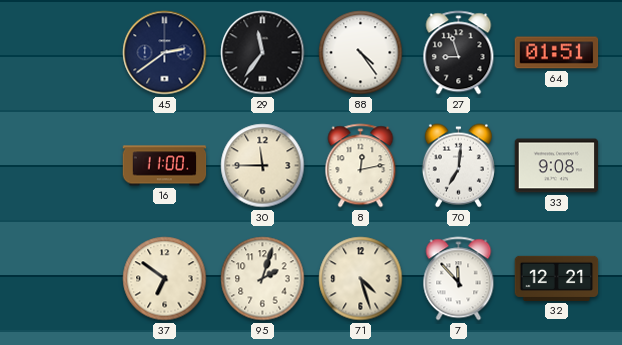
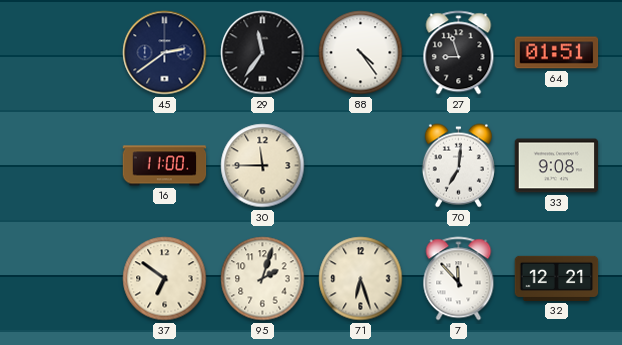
8: 12:13 -> none
71: 4:27 -> 6:27
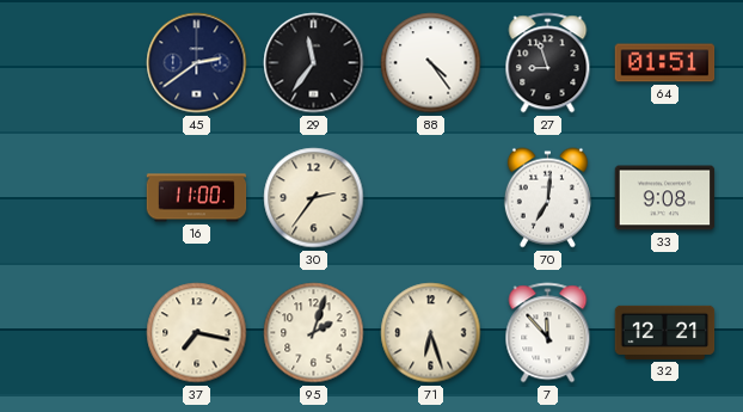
30: 11:45 -> 2:36
37: 6:51 -> 7:17
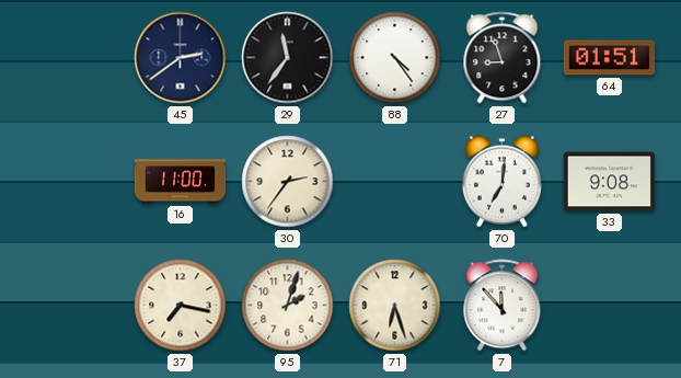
32: 12:21 -> none
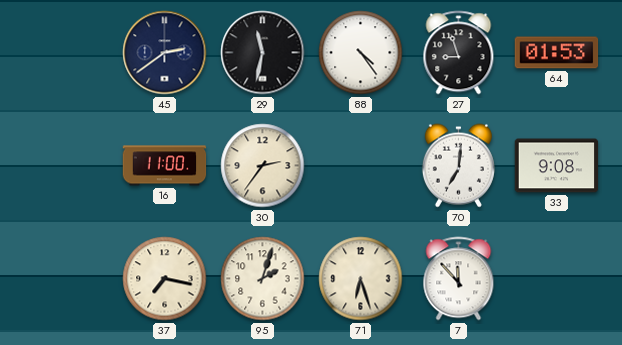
29: 11:36 -> 11:32
64: 01:51 -> 01:53
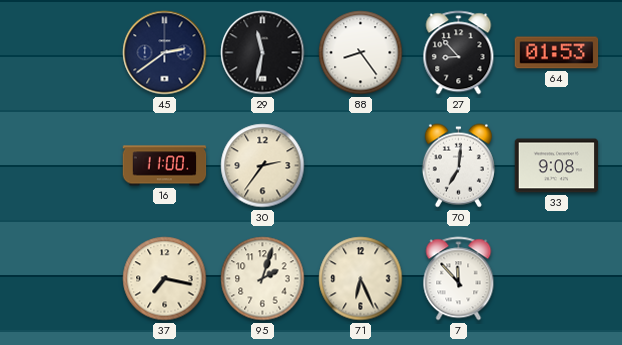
88: 4:24 -> 8:24
27: 8:57 -> 8:53
71: 6:27 -> 6:26
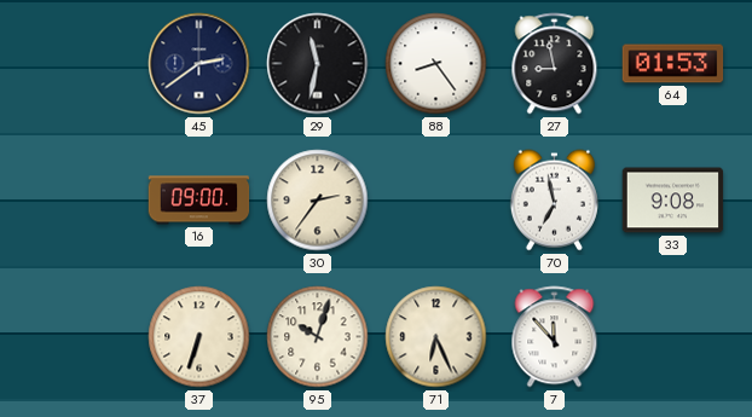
27: 8:53 -> 8:58
16: 11:00 -> 09:00
70: 7:01 -> 6:58
37: 7:17 -> 6:33
95: 2:03 -> 10:03
